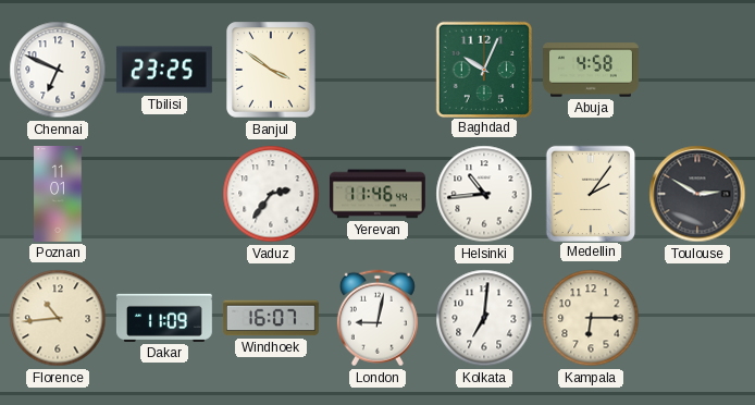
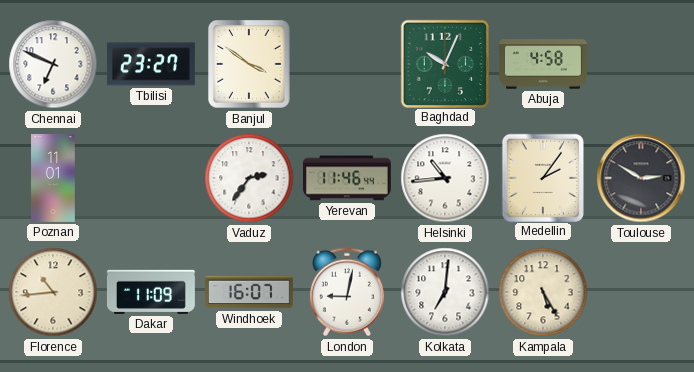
Tbilisi: 23:25 -> 23:27
Kampala: 6:15 -> 5:25
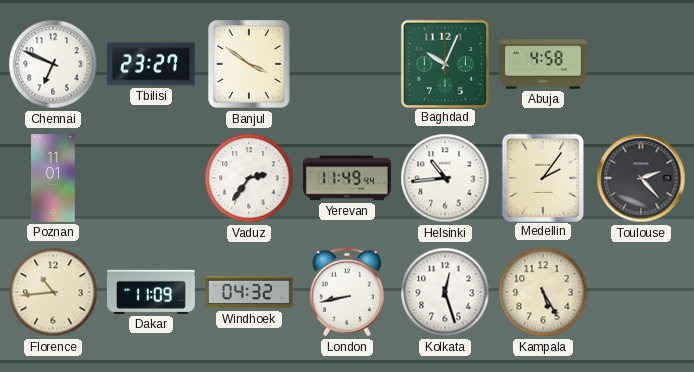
Yerevan: 11:46 -> 11:49
Toulouse: 2:50 -> 2:23
Windhoek: 16:07 -> 04:32
London: 9:02 -> 8:43
Kolkata: 7:01 -> 12:27
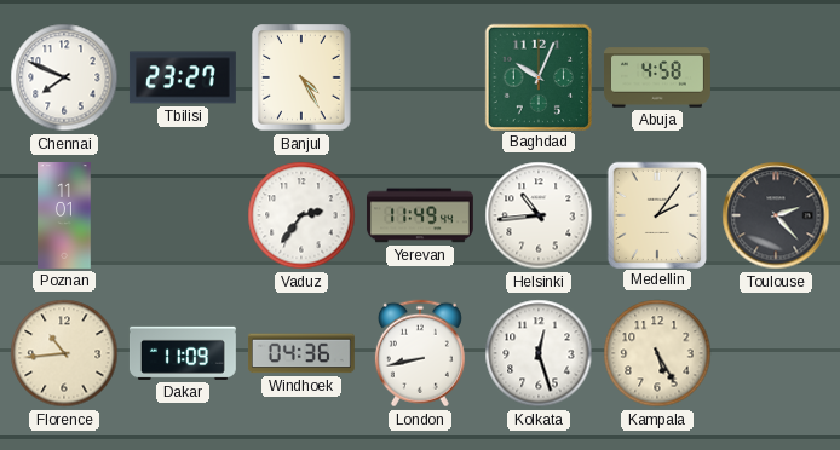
Chennai: 6:49 -> 7:49
Banjul: 3:51 -> 4:25
Windhoek: 04:32 -> 04:36
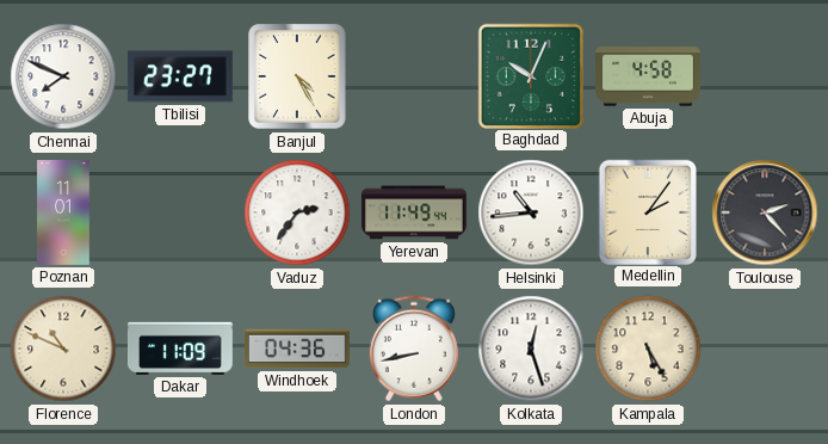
Florence: 10:44 -> 10:49
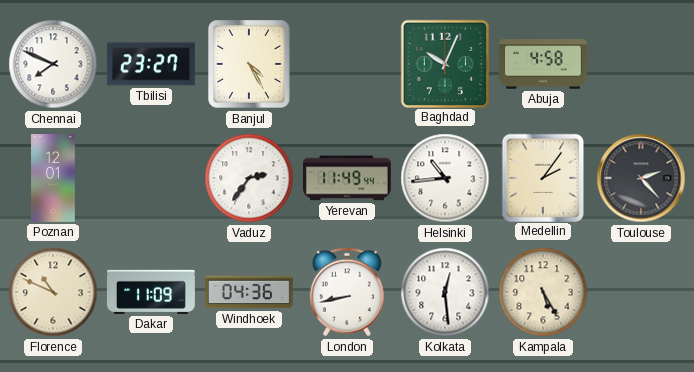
Poznan: 11:01 -> 12:01
Kolkata: 12:27 -> 12:29
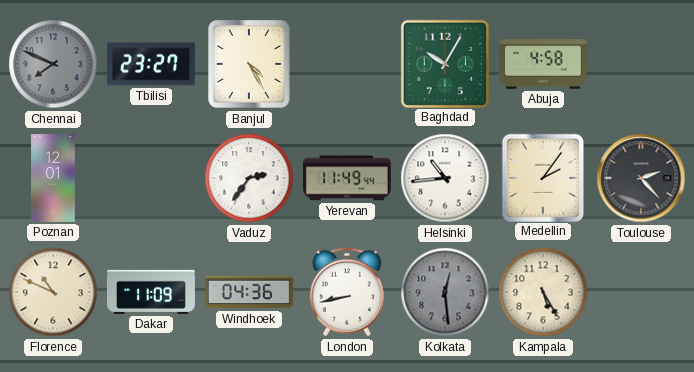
Chennai dial: white -> grey
Baghdad: 10:04 -> 10:05
Kolkata dial: white -> grey
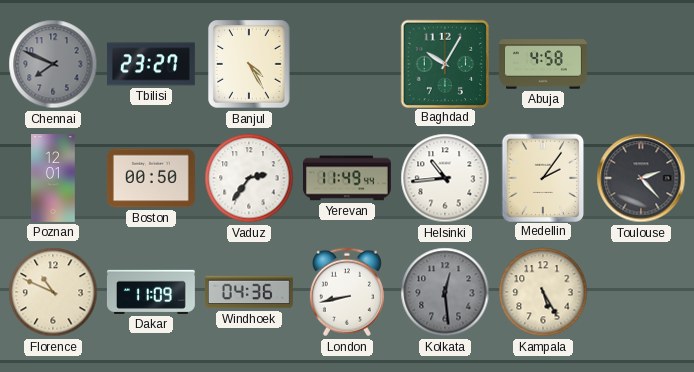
Boston: none -> 00:50
